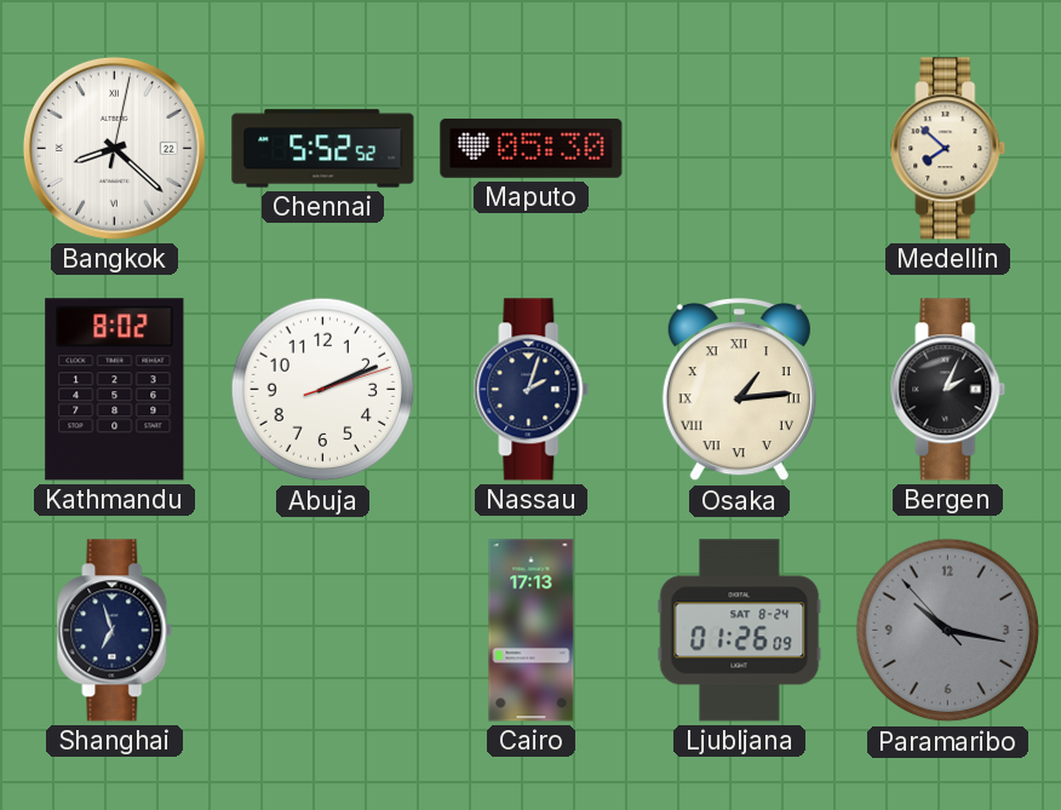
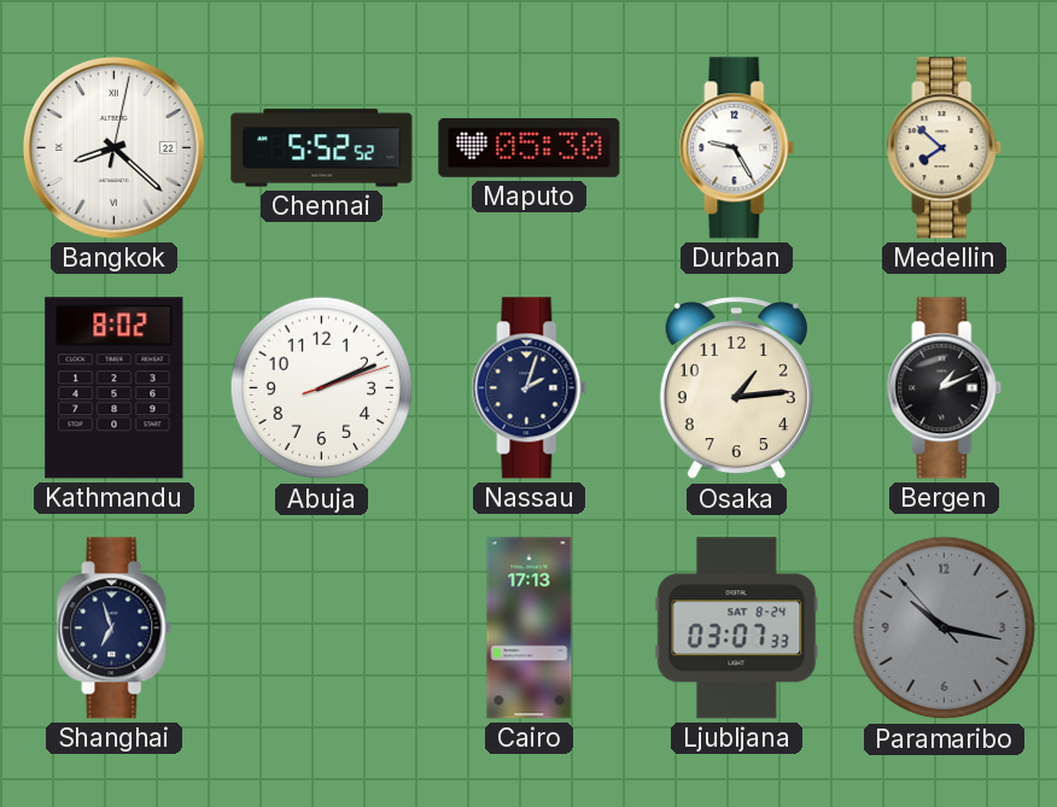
Durban: none -> 9:25
Osaka numerals: Roman -> Arabic
Bergen: 2:04 -> 1:11
Ljubljana: 01:26 -> 03:07
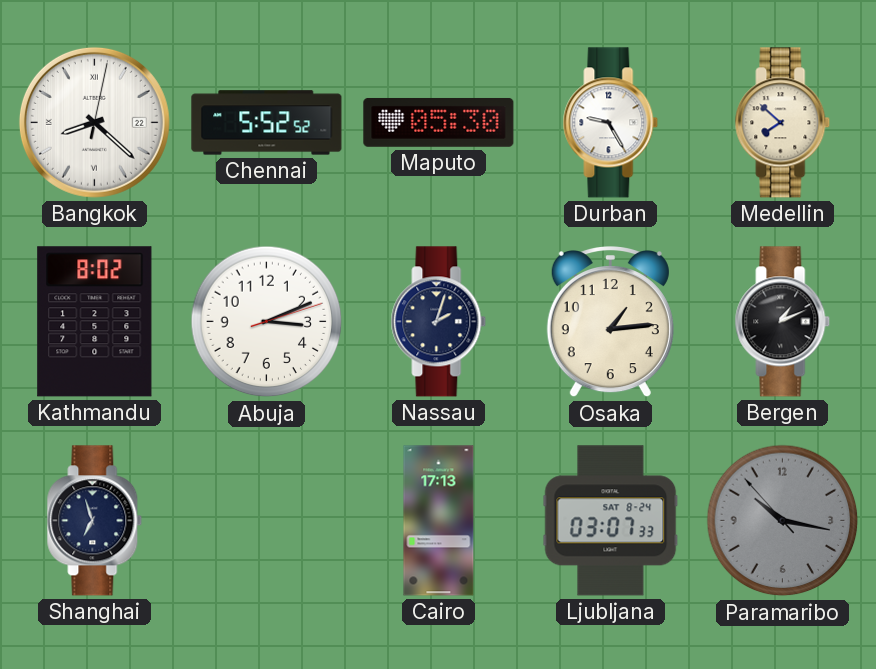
Abuja: 2:11 -> 3:11
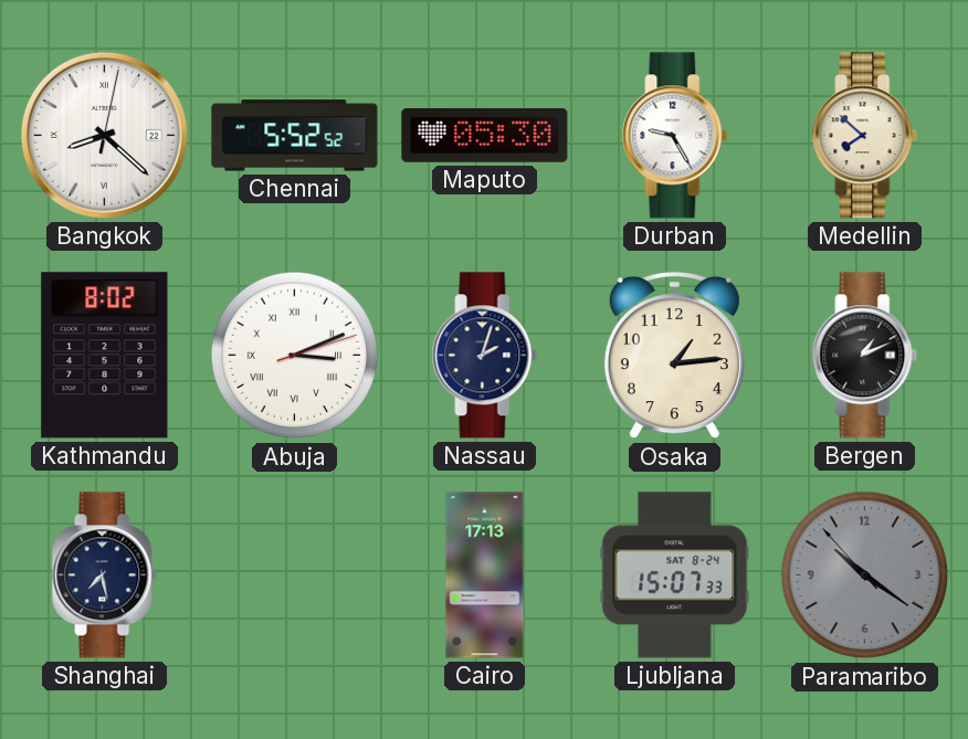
Abuja numerals: Arabic -> Roman
Shanghai: 6:57 -> 7:28
Ljubljana: 03:07 -> 15:07
Paramaribo: 10:16 -> 10:20
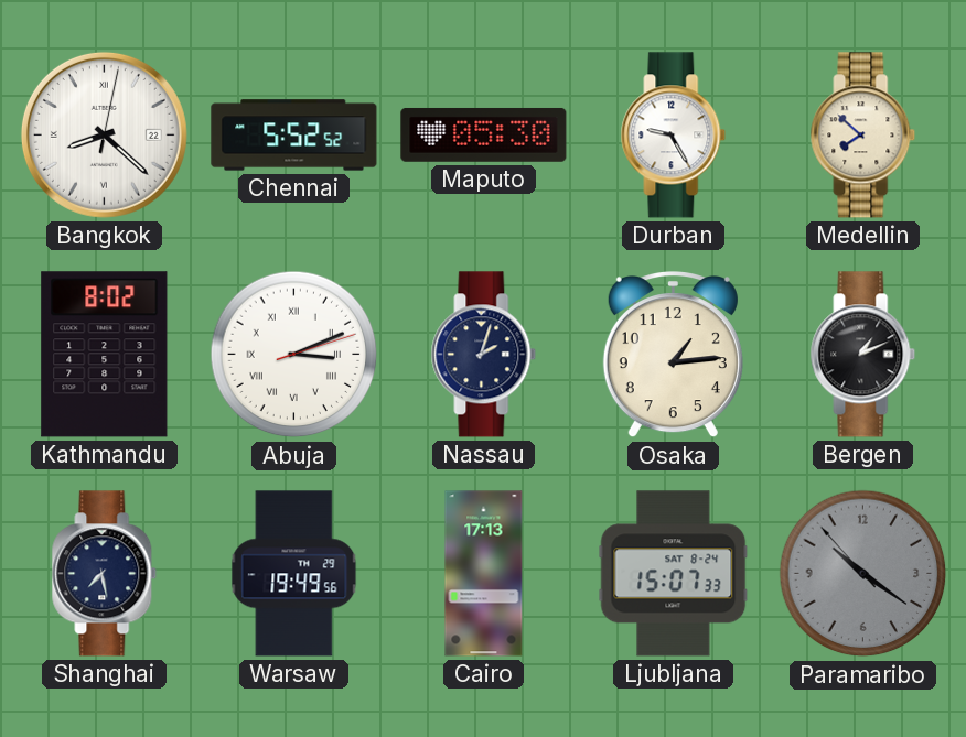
Warsaw: none -> 19:49
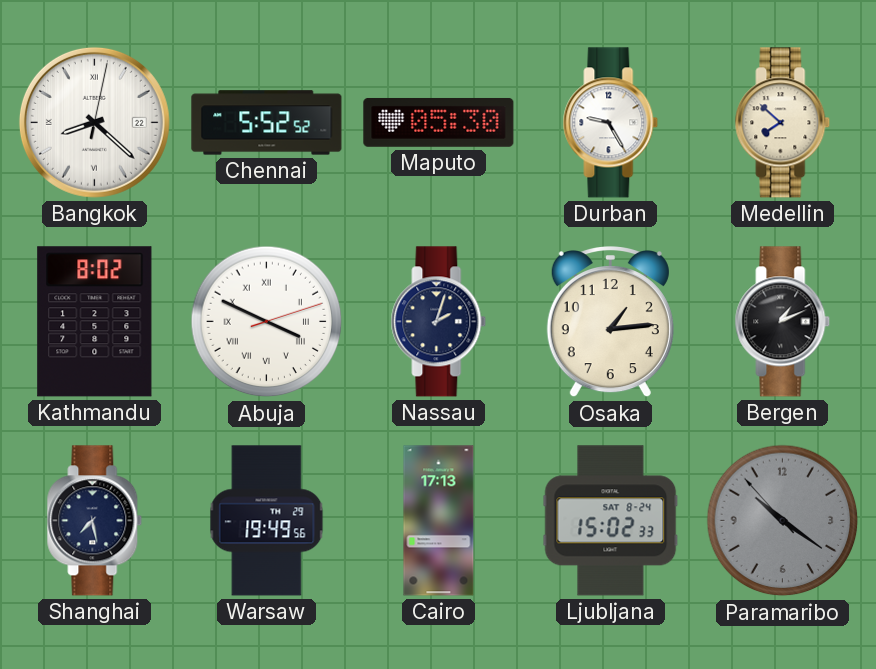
Abuja: 3:11 -> 3:49
Ljubljana: 15:07 -> 15:02
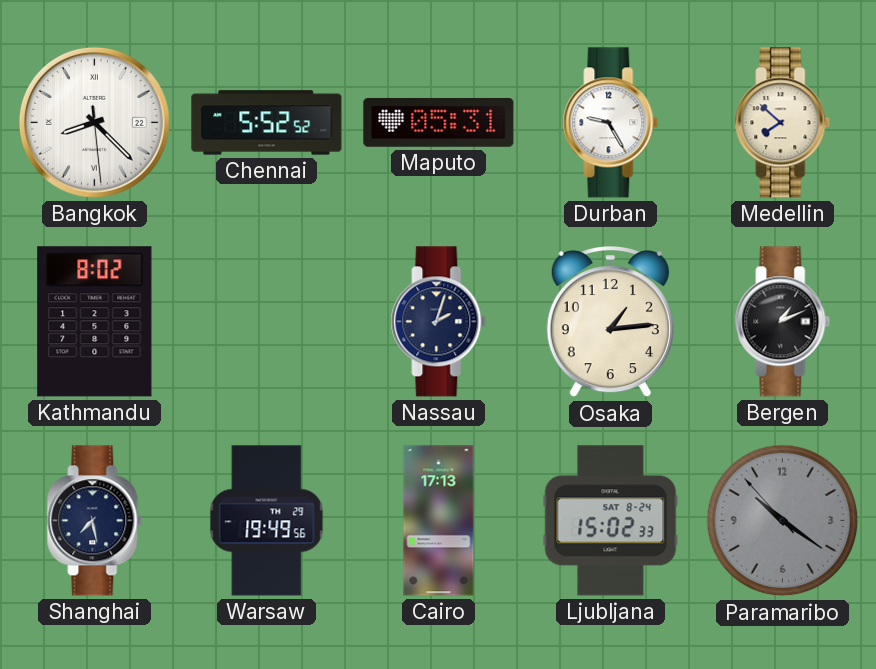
Bangkok: 8:22:02 -> 8:22:29
Maputo: 05:30 -> 05:31
Abuja: 3:49 -> none
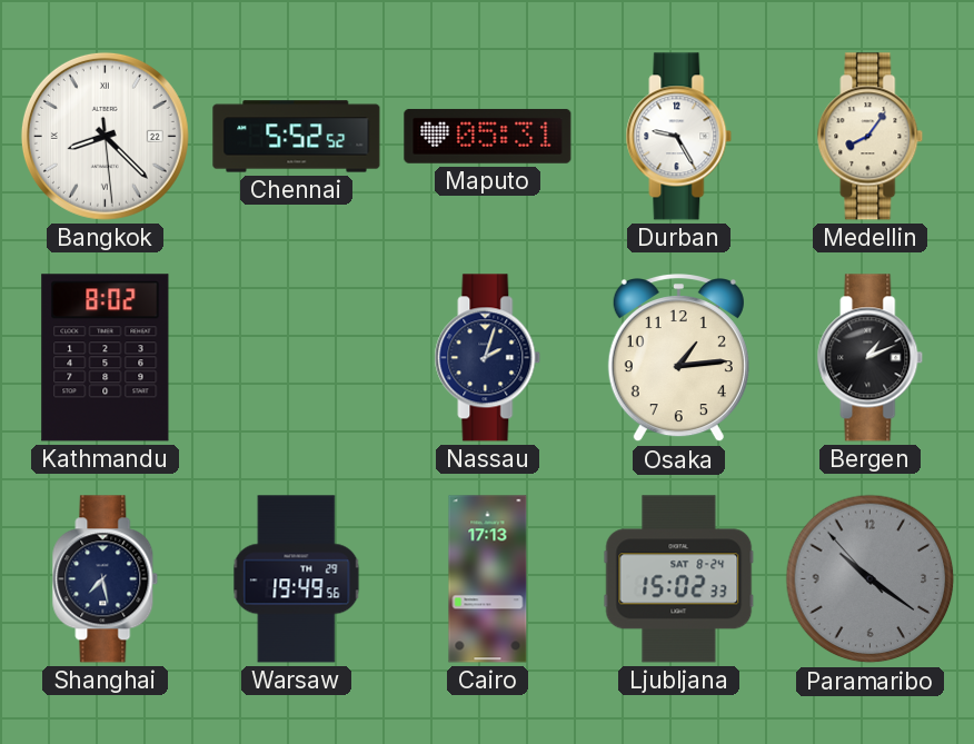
Medellin: 7:52 -> 8:06
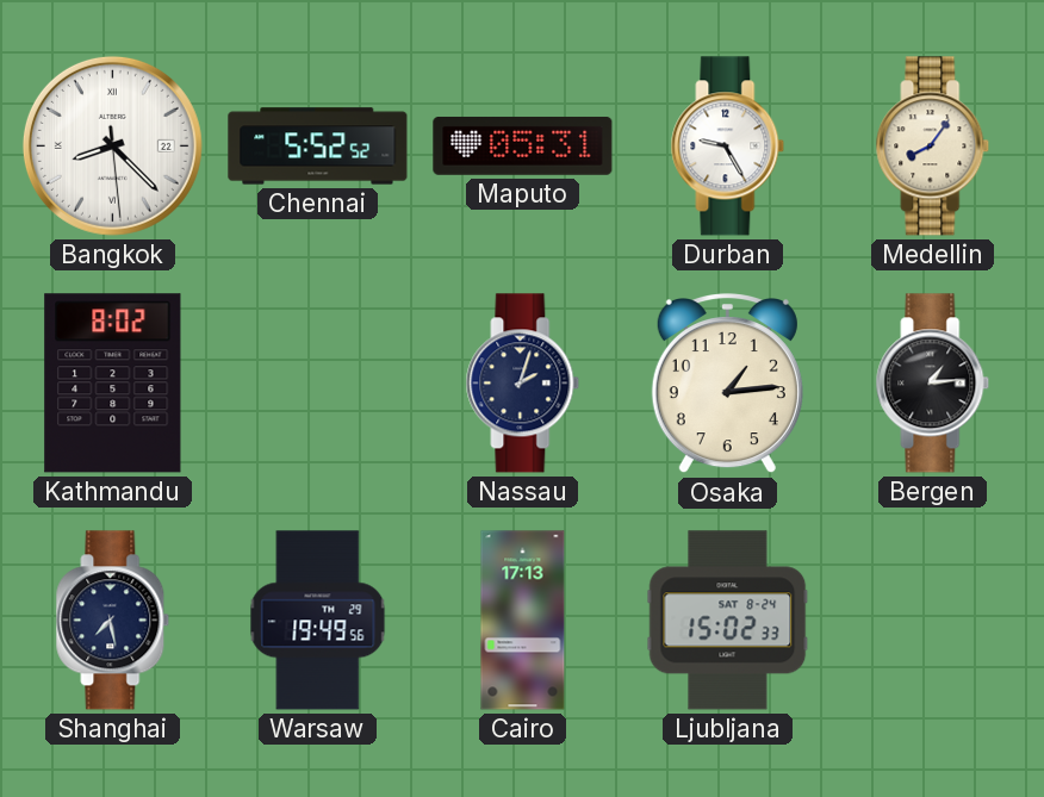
Bergen: 1:11 -> 1:14
Paramaribo: 10:20 -> none
